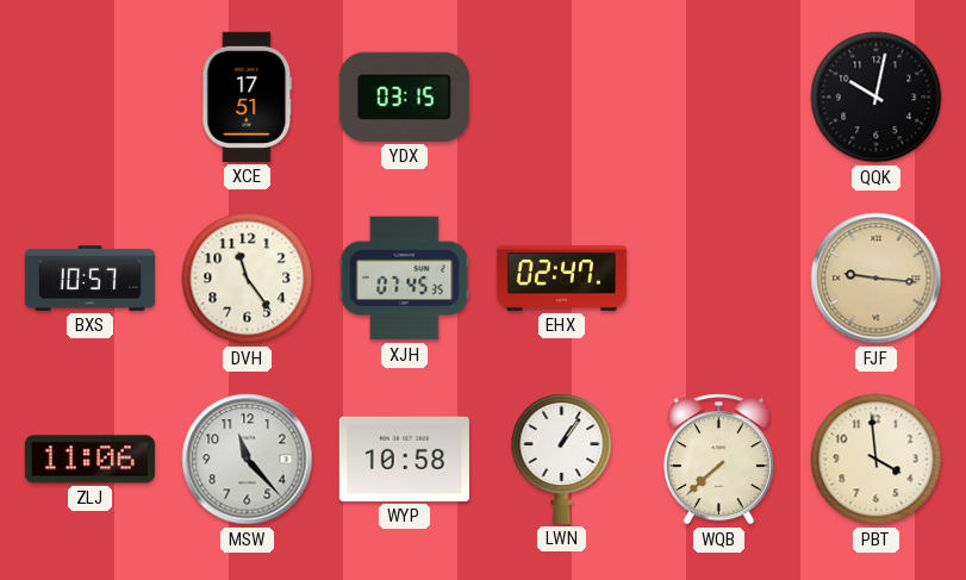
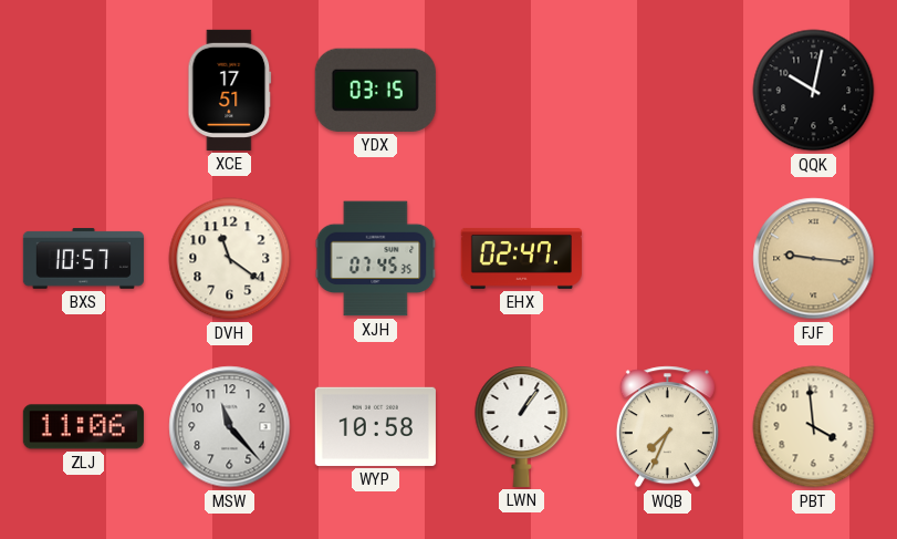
DVH: 11:24 -> 11:21
WQB: 7:38 -> 7:34
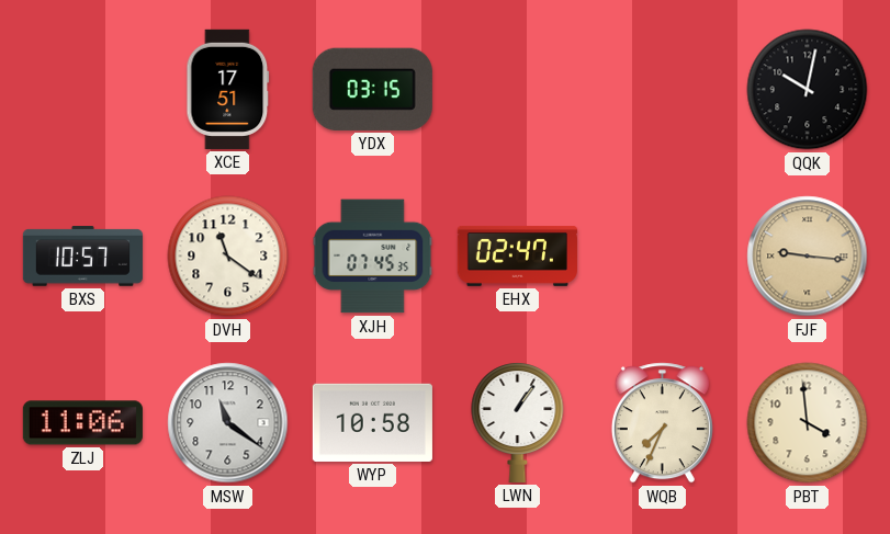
MSW: 11:23 -> 11:21
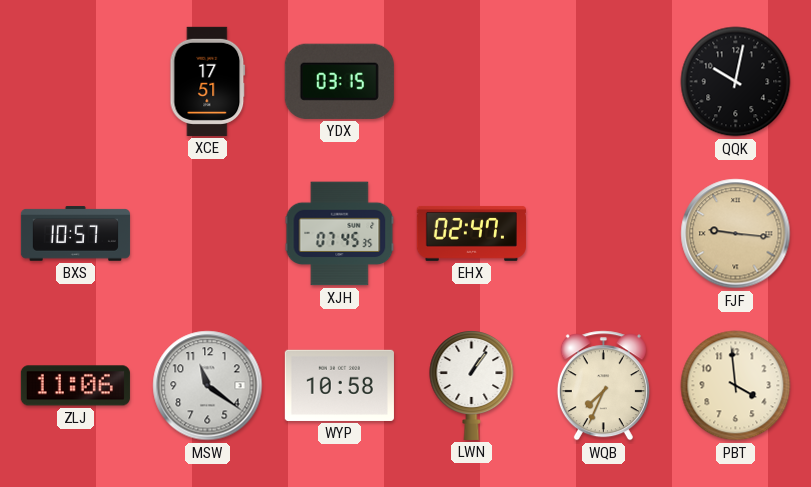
DVH: 11:21 -> none
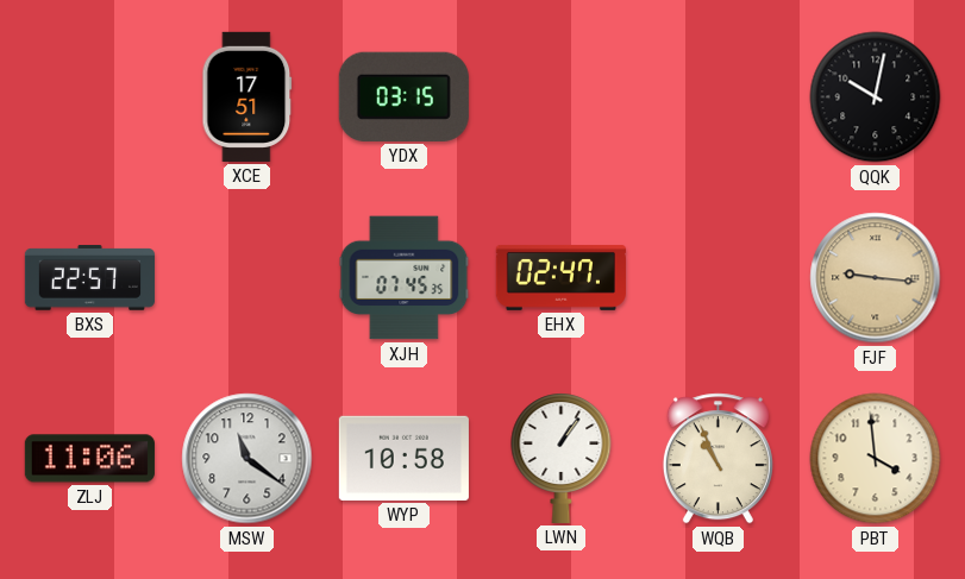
BXS: 10:57 -> 22:57
WQB: 7:34 -> 10:56
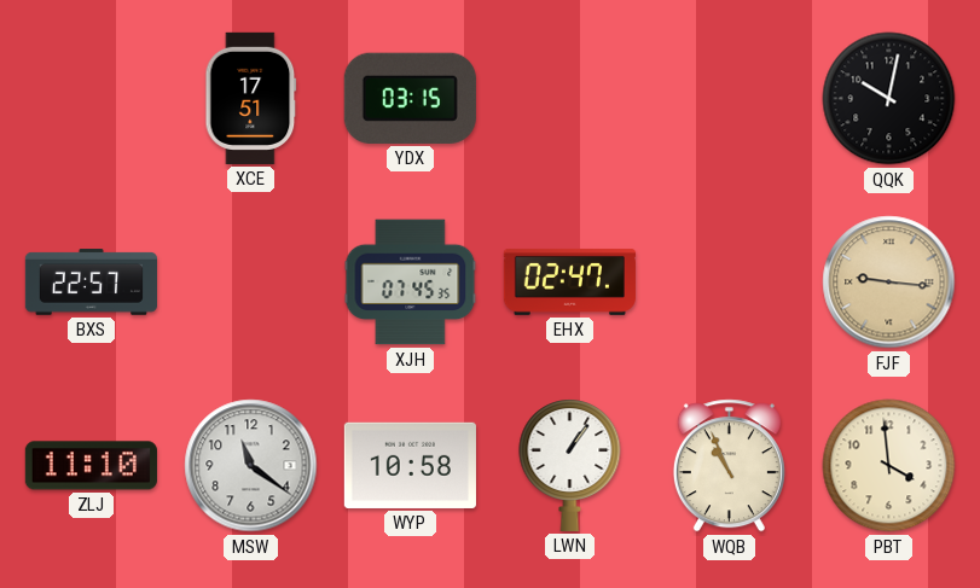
ZLJ: 11:06 -> 11:10
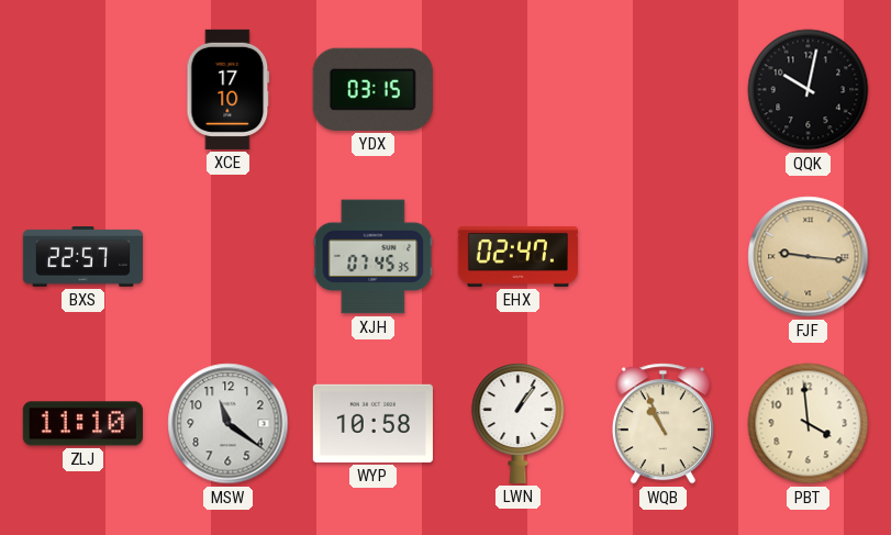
XCE: 17:51 -> 17:10
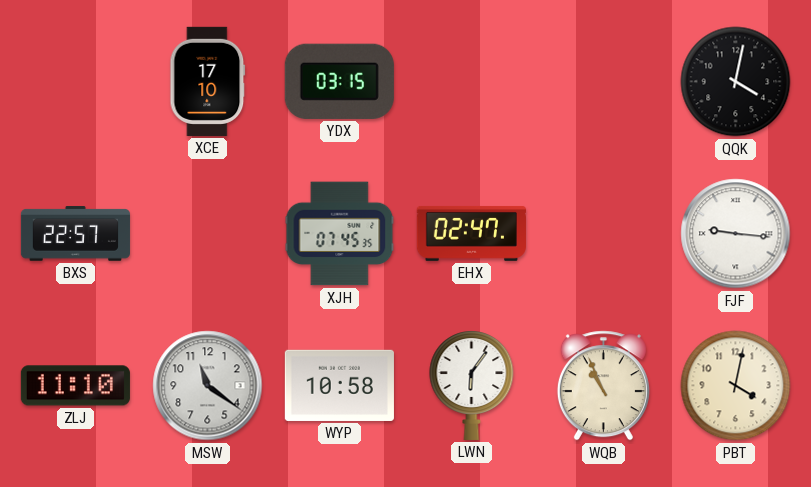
QQK: 10:02 -> 4:02
FJF dial: champagne -> white
LWN: 1:06 -> 6:06
PBT: 3:59 -> 4:02
